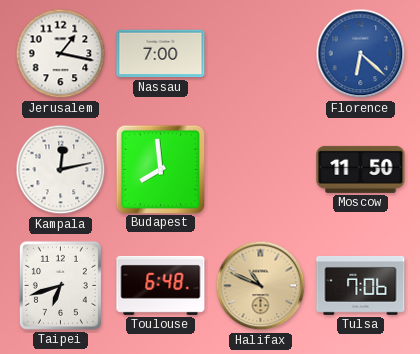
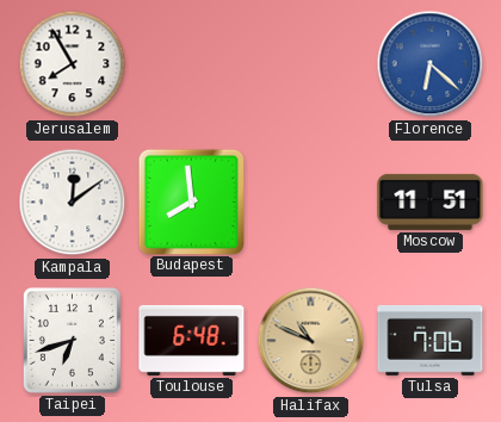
Jerusalem: 1:17 -> 7:55
Nassau: 7:00 -> none
Kampala: 12:13 -> 12:09
Moscow: 11:50 -> 11:51
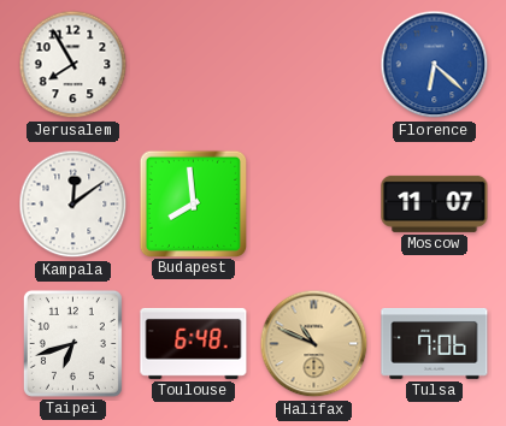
Moscow: 11:51 -> 11:07
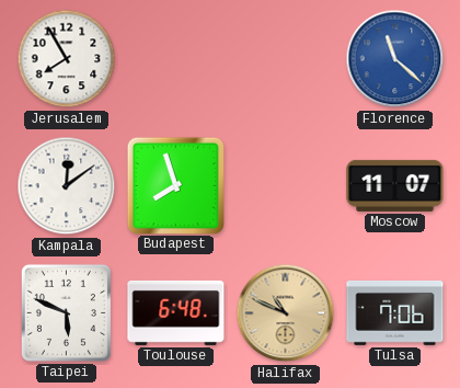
Florence: 6:22 -> 11:22
Budapest: 7:59 -> 7:57
Taipei: 6:42 -> 5:49
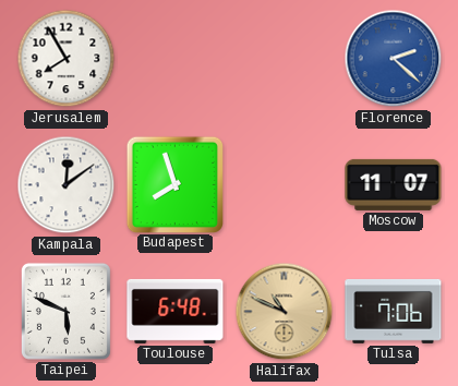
Florence: 11:22 -> 2:22
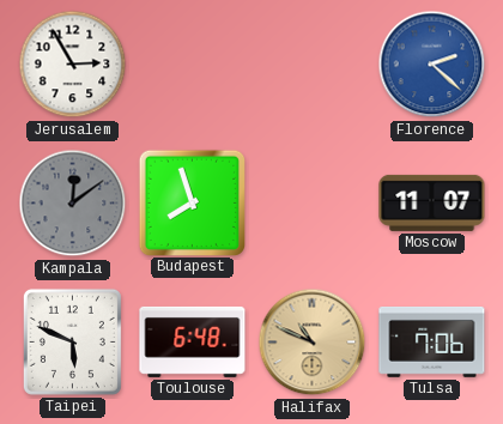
Jerusalem: 7:55 -> 2:55
Kampala dial: white -> grey
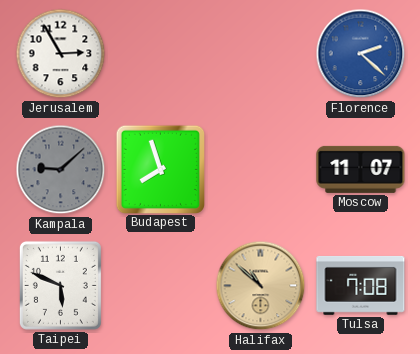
Kampala: 12:09 -> 9:08
Toulouse: 6:48 -> none
Halifax: 10:49 -> 10:52
Tulsa: 7:06 -> 7:08
